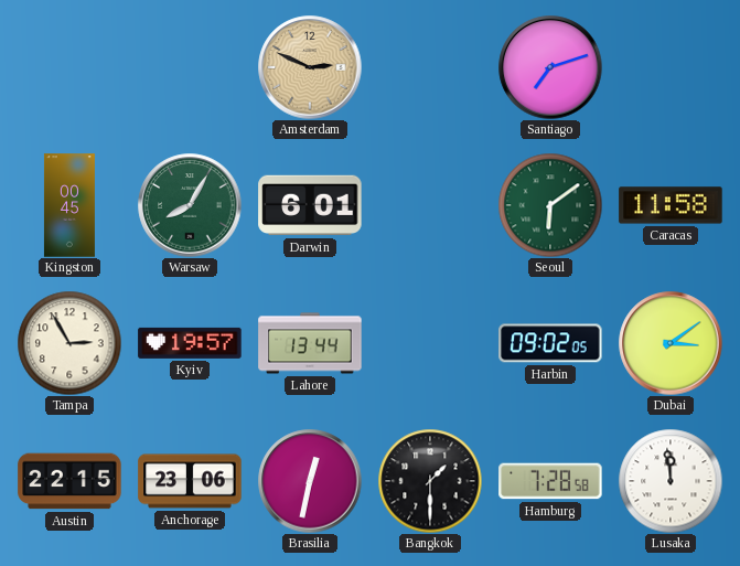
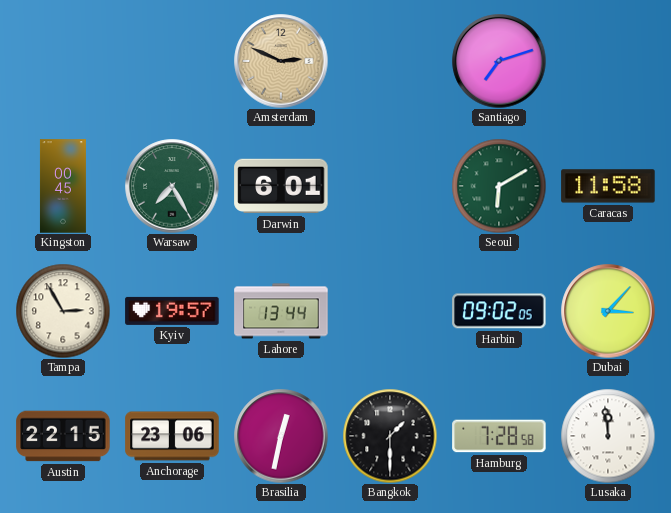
Warsaw: 8:05 -> 7:25
Seoul: 6:09 -> 6:10
Dubai: 3:09 -> 3:07
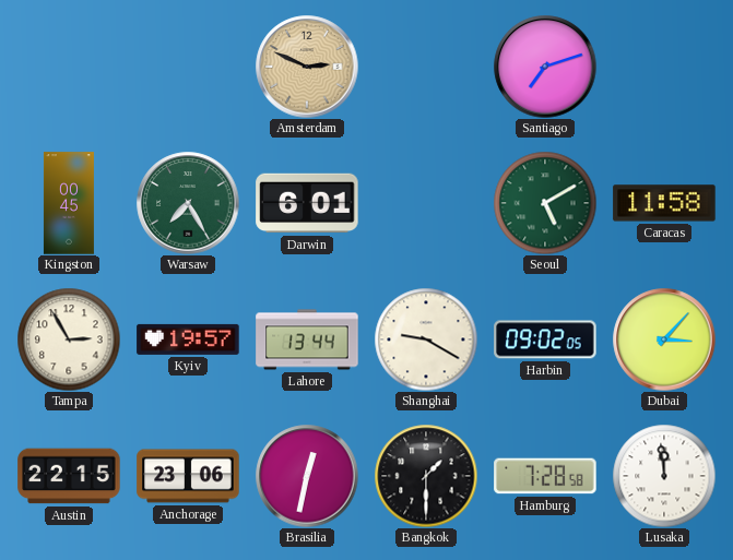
Seoul: 6:10 -> 5:10
Shanghai: none -> 9:20
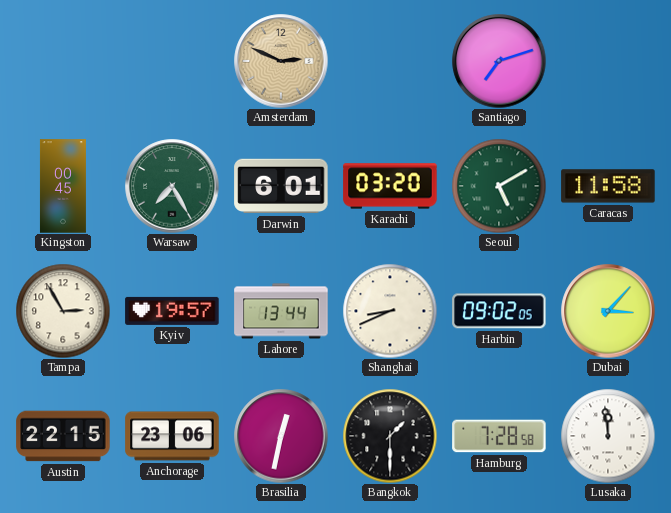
Karachi: none -> 03:20
Shanghai: 9:20 -> 8:41
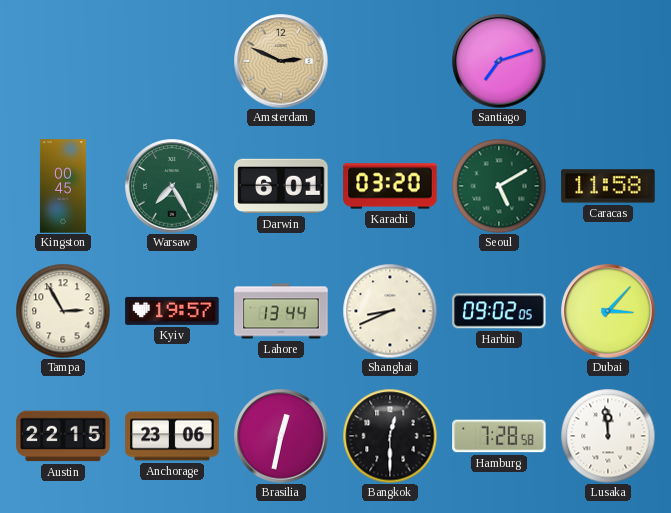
Bangkok: 1:30 -> 12:30
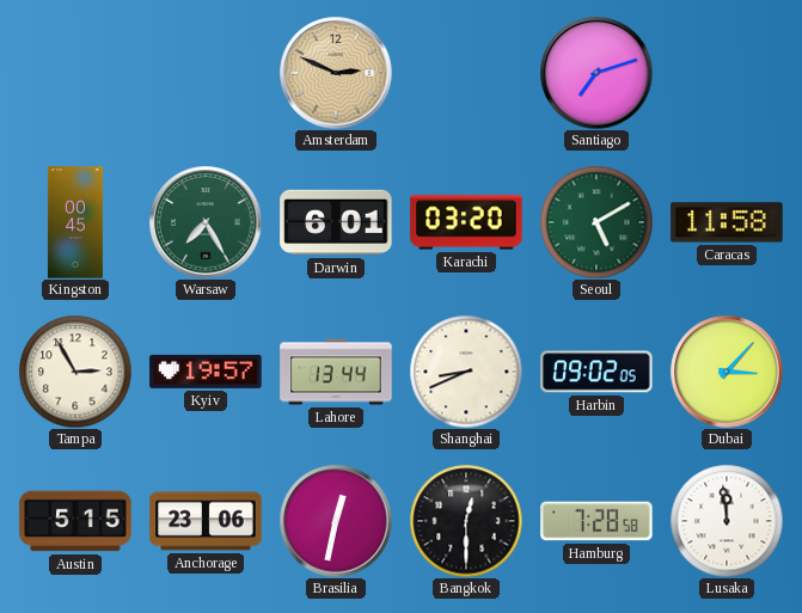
Austin: 22:15 -> 5:15
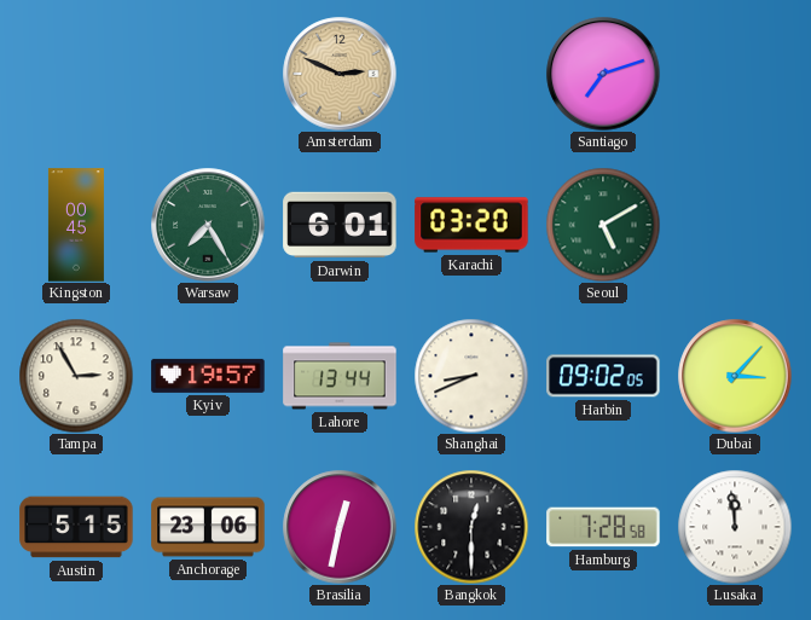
Caracas: 11:58 -> none
